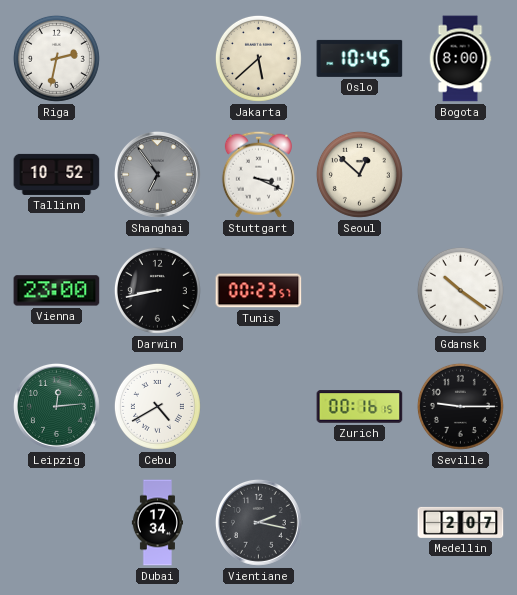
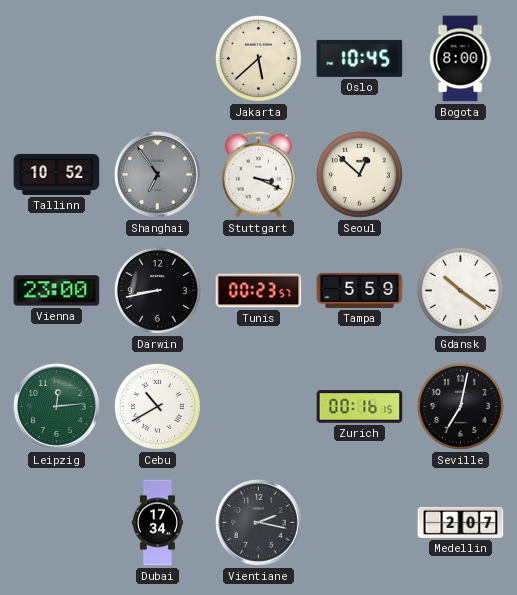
Riga: 2:32 -> none
Tampa: none -> 5:59
Cebu: 4:40 -> 10:40
Seville: 9:15 -> 7:02
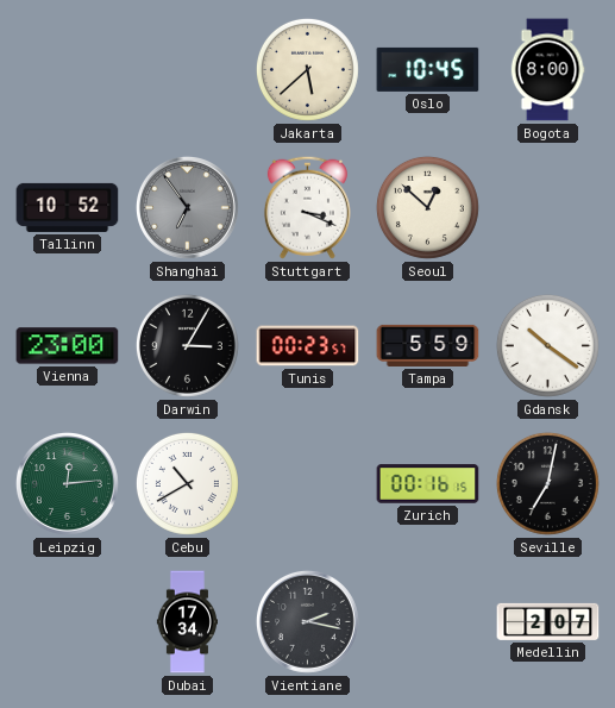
Darwin: 8:43 -> 3:05
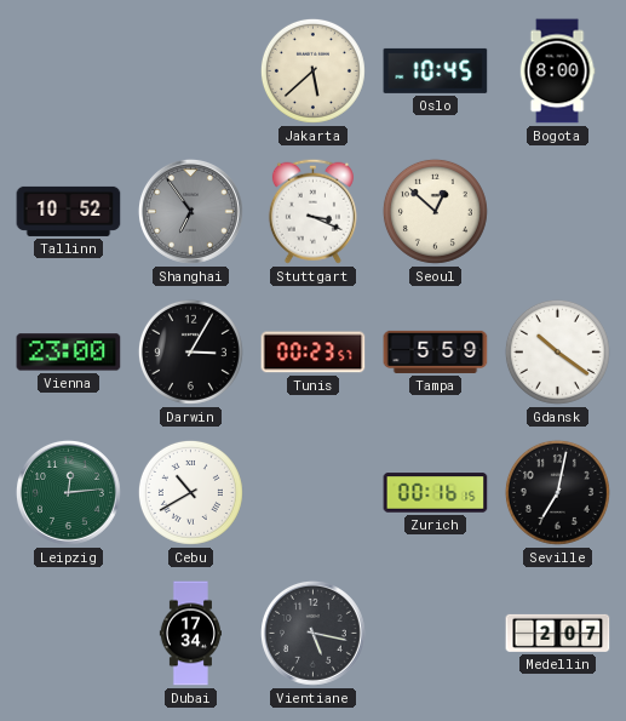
Vientiane: 2:17 -> 5:17
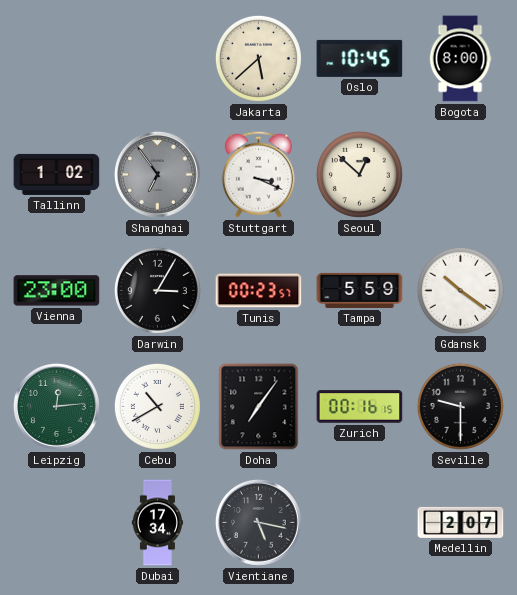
Tallinn: 10:52 -> 1:02
Doha: none -> 7:06
Seville: 7:02 -> 9:30
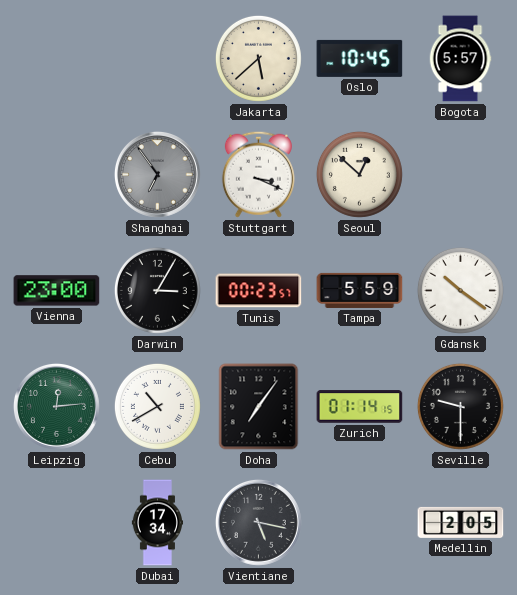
Bogota: 8:00 -> 5:57
Tallinn: 1:02 -> none
Zurich: 00:16 -> 01:14
Medellin: 2:07 -> 2:05
